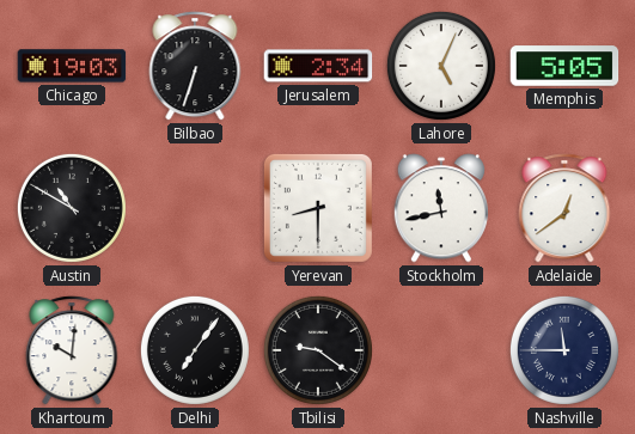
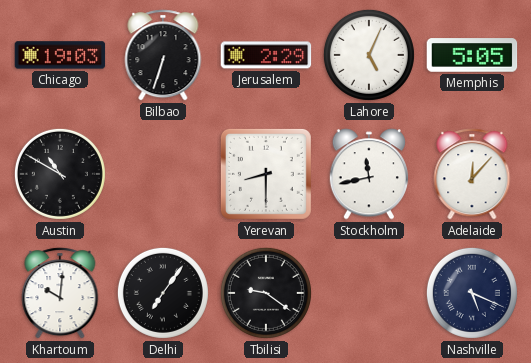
Jerusalem: 2:34 -> 2:29
Adelaide: 12:39 -> 12:07
Nashville: 11:45 -> 5:19
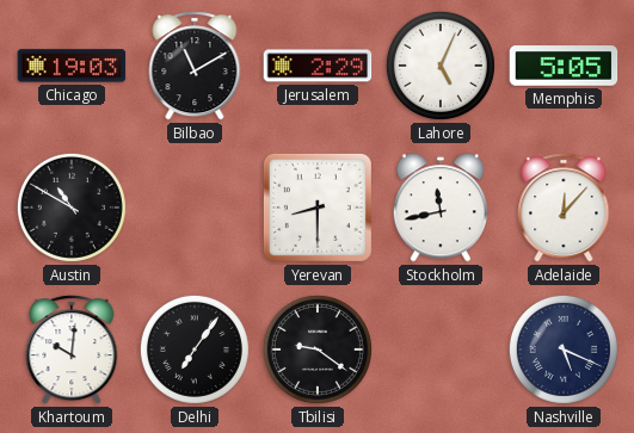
Bilbao: 6:33 -> 11:10
